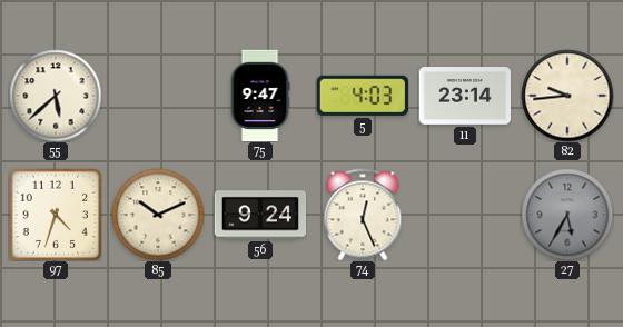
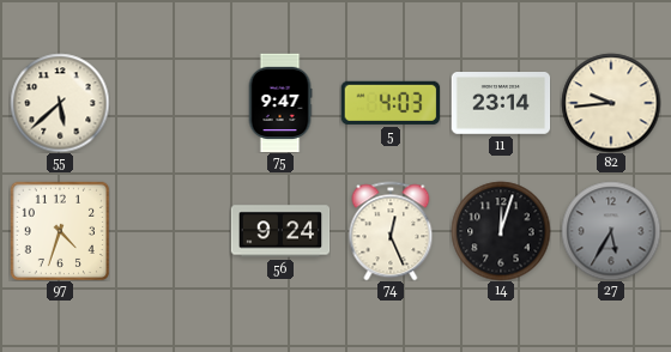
85: 10:11 -> none
14: none -> 12:03
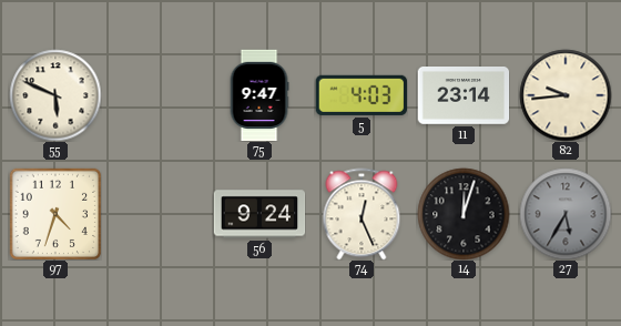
55: 5:38 -> 5:49
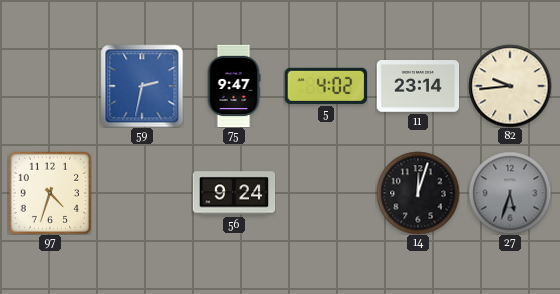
55: 5:49 -> none
59: none -> 2:32
5: 4:03 -> 4:02
74: 12:26 -> none
27: 5:35 -> 5:33
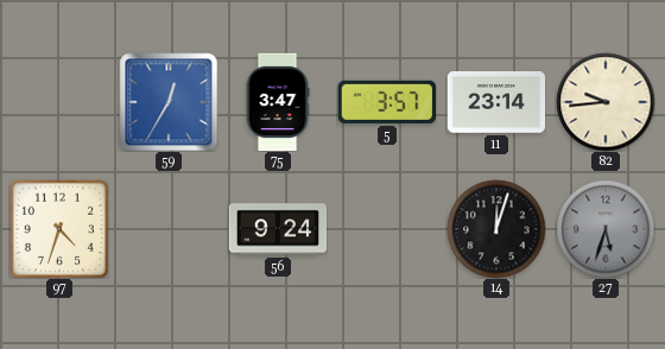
59: 2:32 -> 12:35
75: 9:47 -> 3:47
5: 4:02 -> 3:57
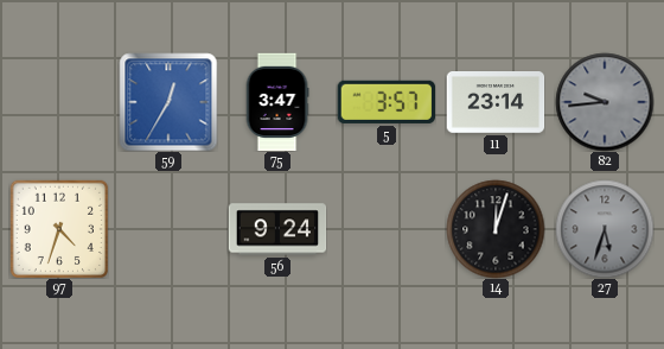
82 dial: cream -> grey
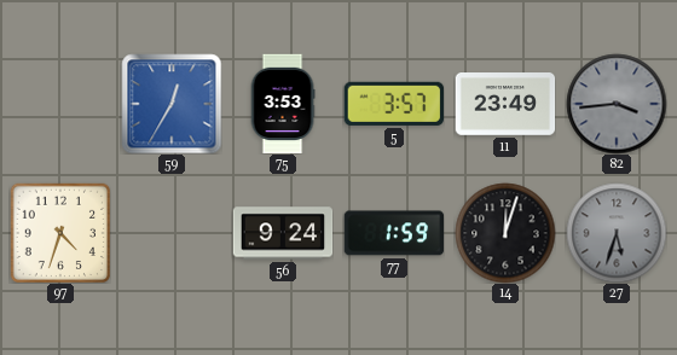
75: 3:47 -> 3:53
11: 23:14 -> 23:49
82: 9:44 -> 3:44
77: none -> 1:59
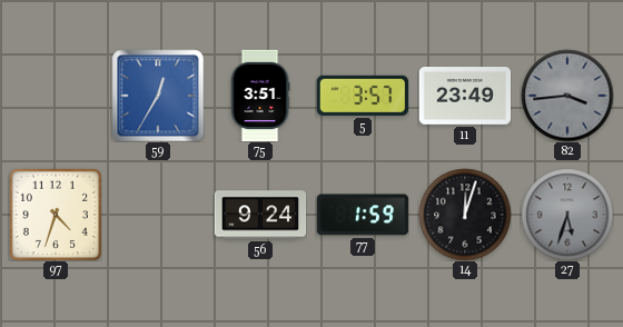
75: 3:53 -> 3:51
